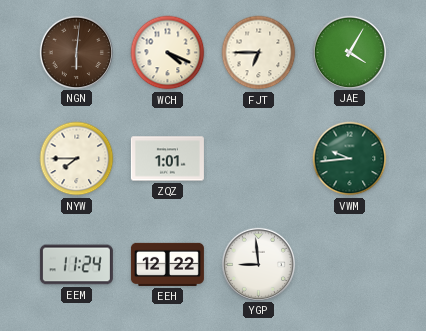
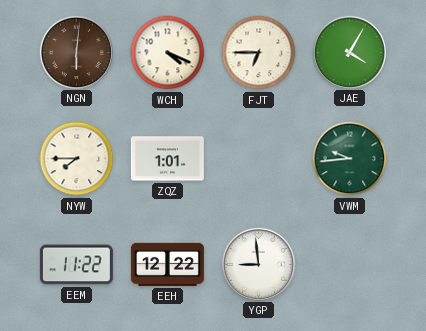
EEM: 11:24 -> 11:22
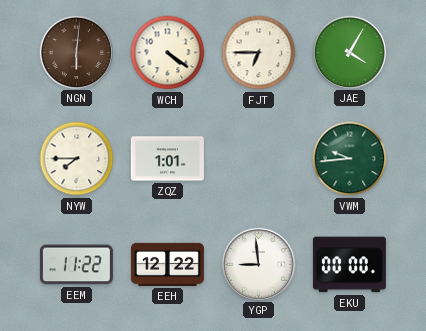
WCH: 4:19 -> 4:21
EKU: none -> 00:00
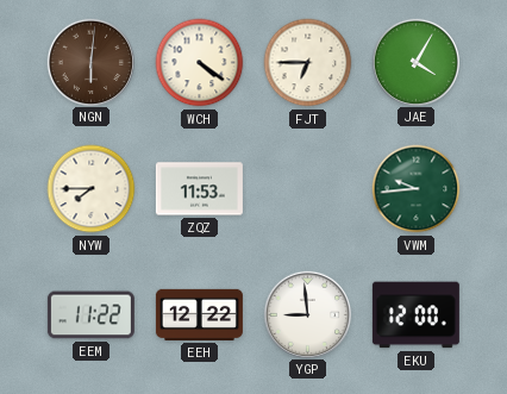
ZQZ: 1:01 -> 11:53
EKU: 00:00 -> 12:00
